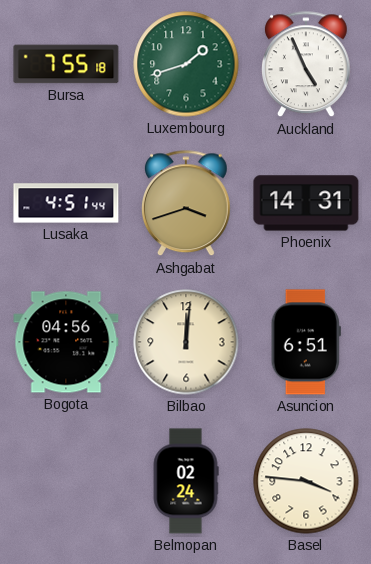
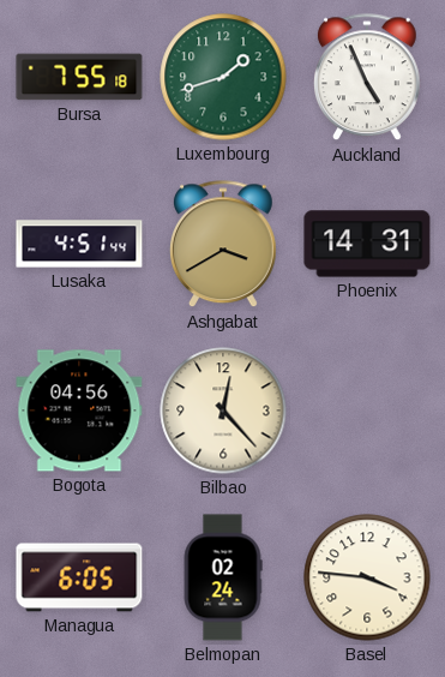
Ashgabat: 3:42 -> 3:40
Bilbao: 12:01 -> 12:23
Asuncion: 6:51 -> none
Managua: none -> 6:05
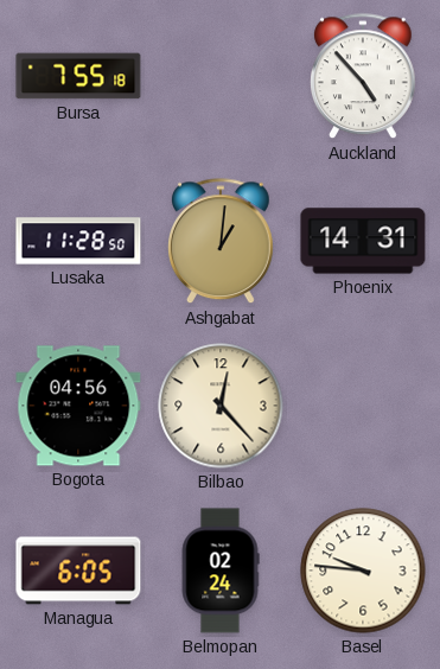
Luxembourg: 1:42 -> none
Auckland: 4:56 -> 4:53
Lusaka: 4:51 -> 11:28
Ashgabat: 3:40 -> 1:01
Basel: 3:46 -> 9:46
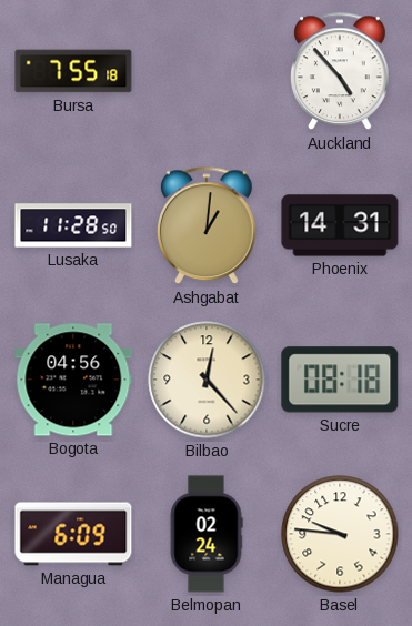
Sucre: none -> 08:18
Managua: 6:05 -> 6:09
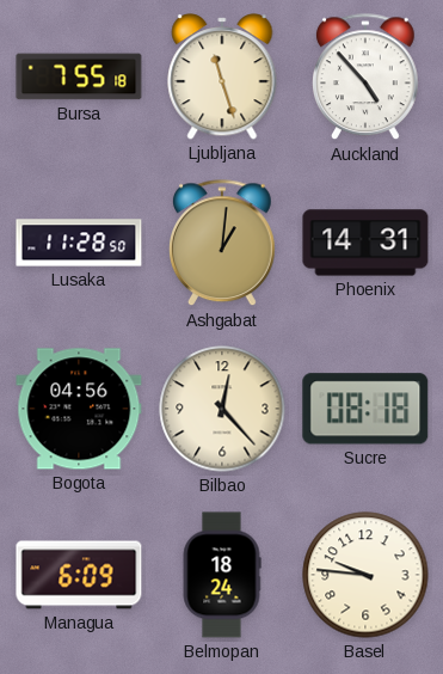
Ljubljana: none -> 11:27
Belmopan: 02:24 -> 18:24
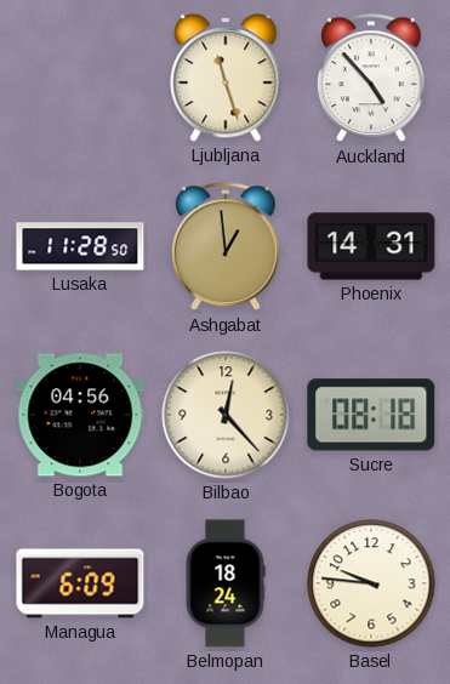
Bursa: 7:55 -> none
Ashgabat: 1:01 -> 12:59
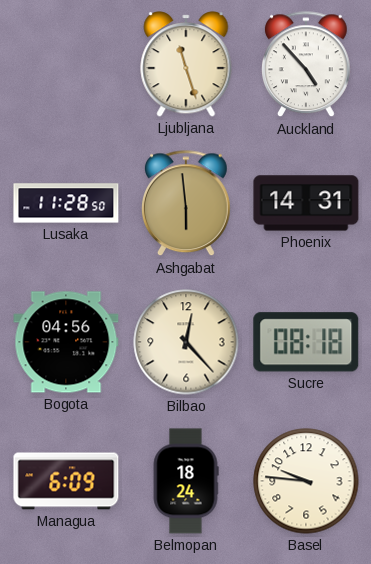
Ashgabat: 12:59 -> 5:59
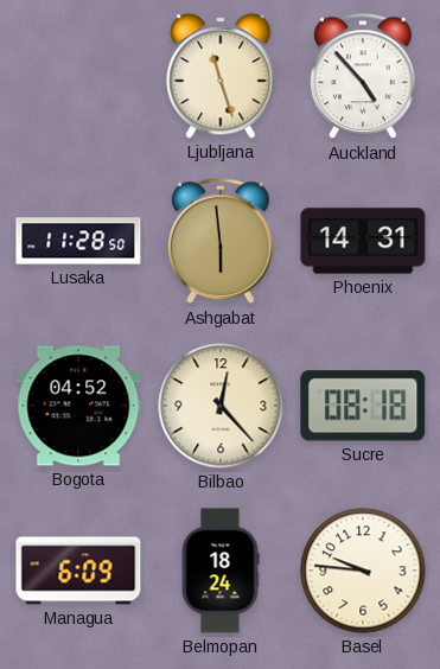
Bogota: 04:56 -> 04:52
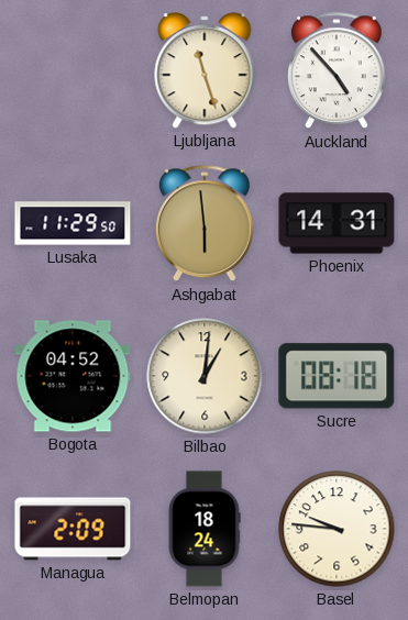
Lusaka: 11:28 -> 11:29
Bilbao: 12:23 -> 1:01
Managua: 6:09 -> 2:09
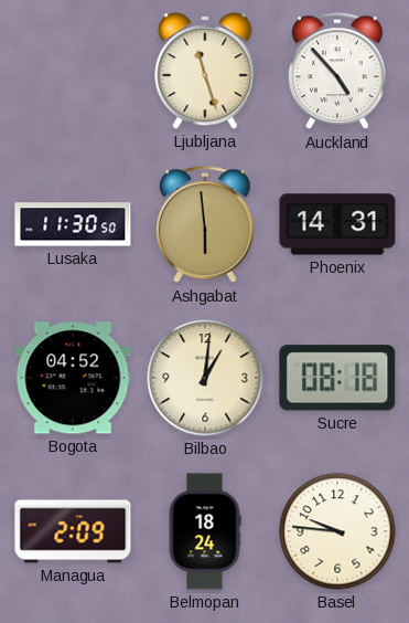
Lusaka: 11:29 -> 11:30
